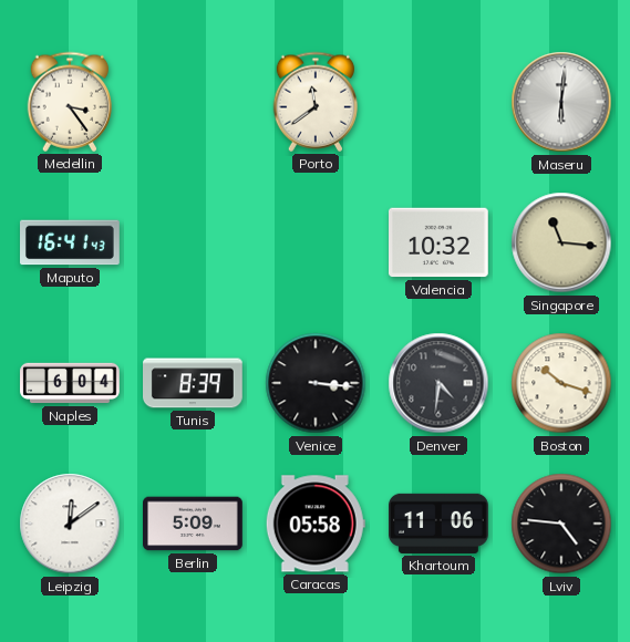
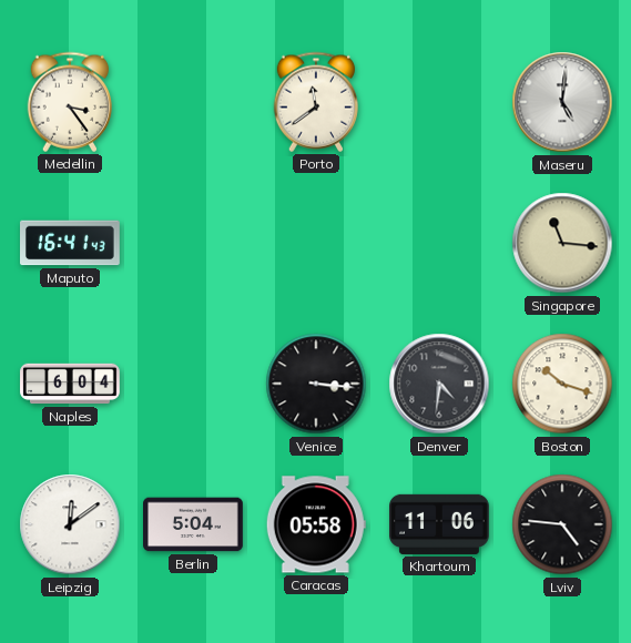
Maseru: 6:01 -> 5:01
Valencia: 10:32 -> none
Tunis: 8:39 -> none
Berlin: 5:09 -> 5:04
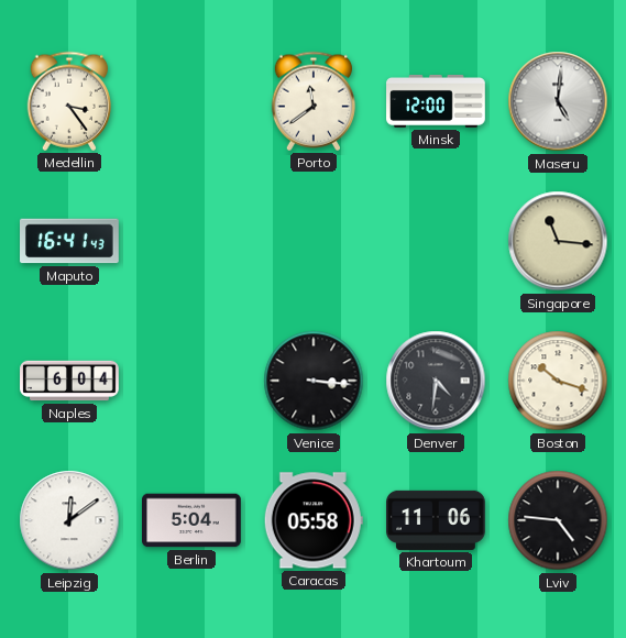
Minsk: none -> 12:00
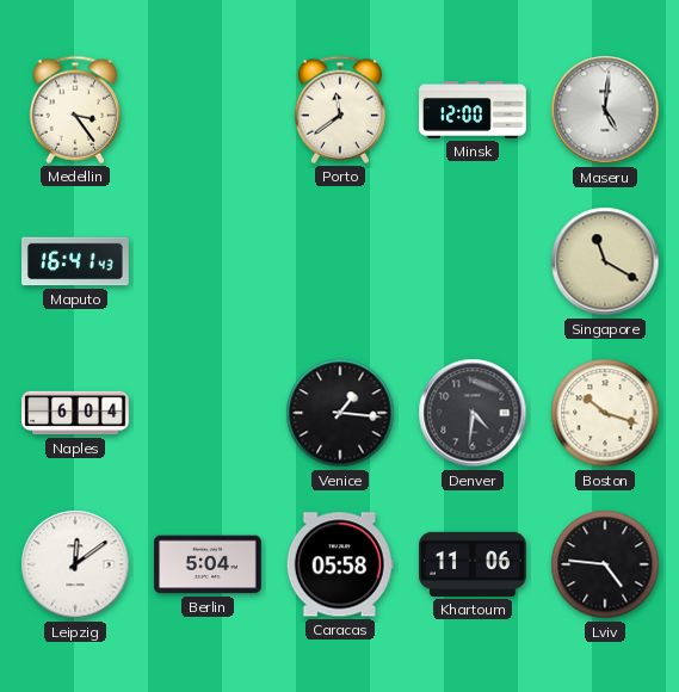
Singapore: 11:16 -> 11:20
Venice: 3:16 -> 1:16
